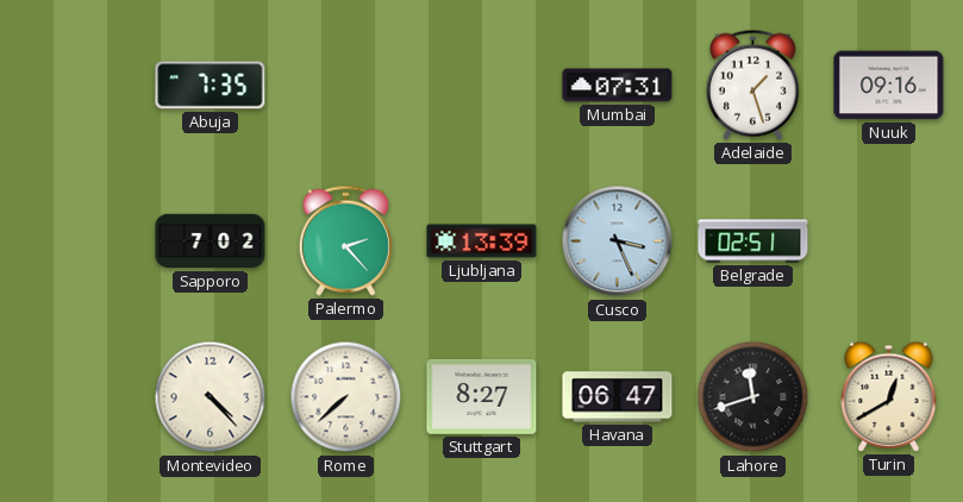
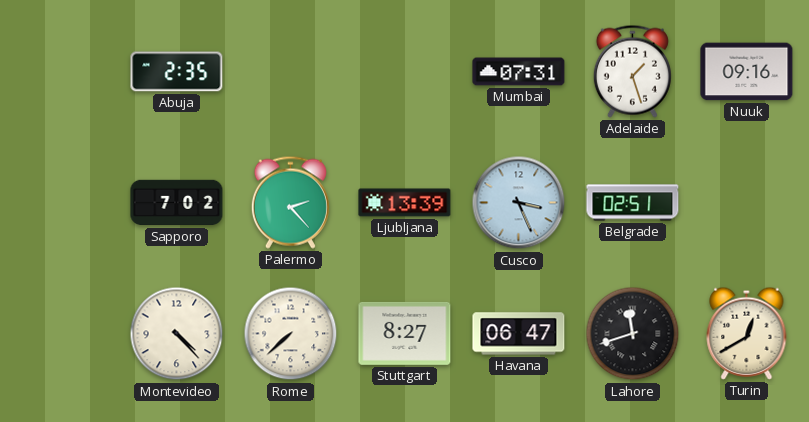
Abuja: 7:35 -> 2:35
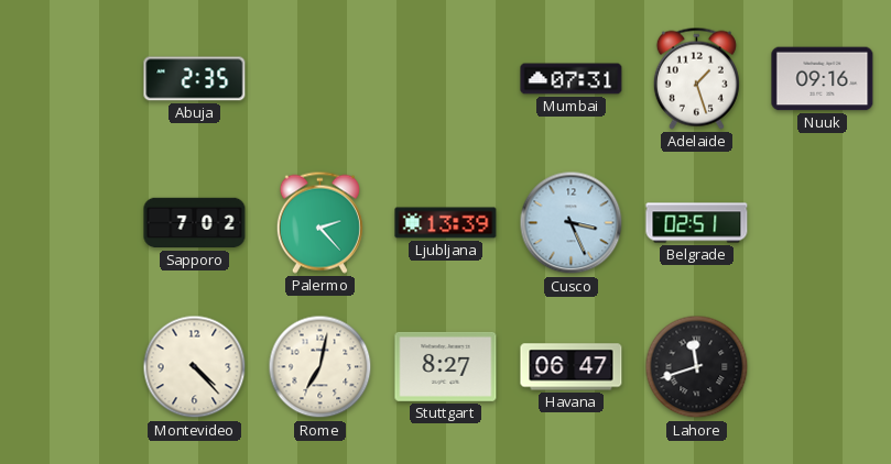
Rome: 7:38 -> 7:02
Turin: 12:40 -> none
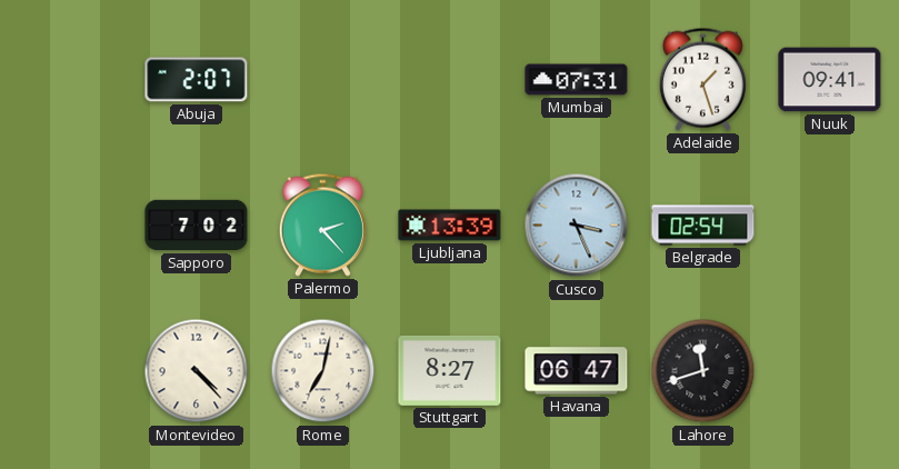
Abuja: 2:35 -> 2:07
Nuuk: 09:16 -> 09:41
Belgrade: 02:51 -> 02:54
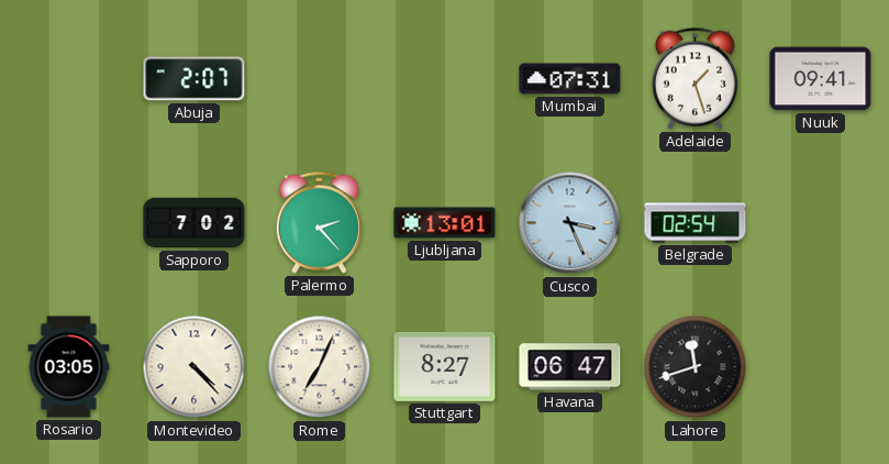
Ljubljana: 13:39 -> 13:01
Rosario: none -> 03:05
Rome: 7:02 -> 7:04
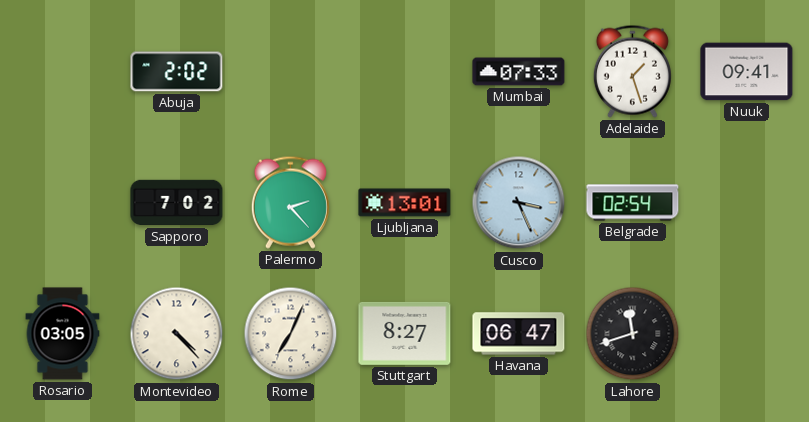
Abuja: 2:07 -> 2:02
Mumbai: 07:31 -> 07:33
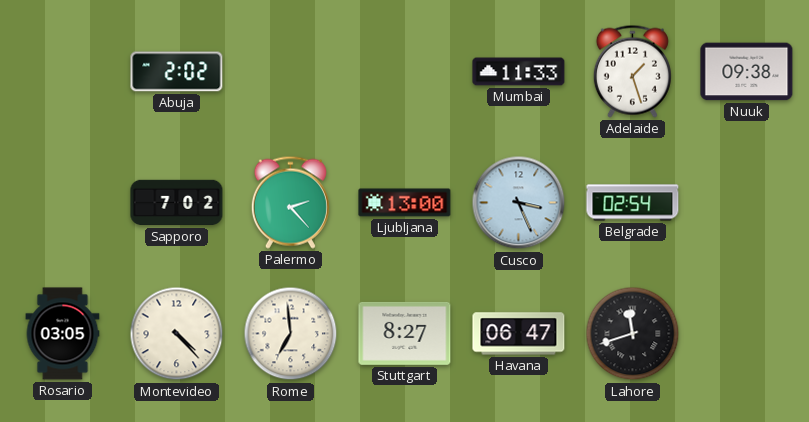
Mumbai: 07:33 -> 11:33
Nuuk: 09:41 -> 09:38
Ljubljana: 13:01 -> 13:00
Rome: 7:04 -> 6:59
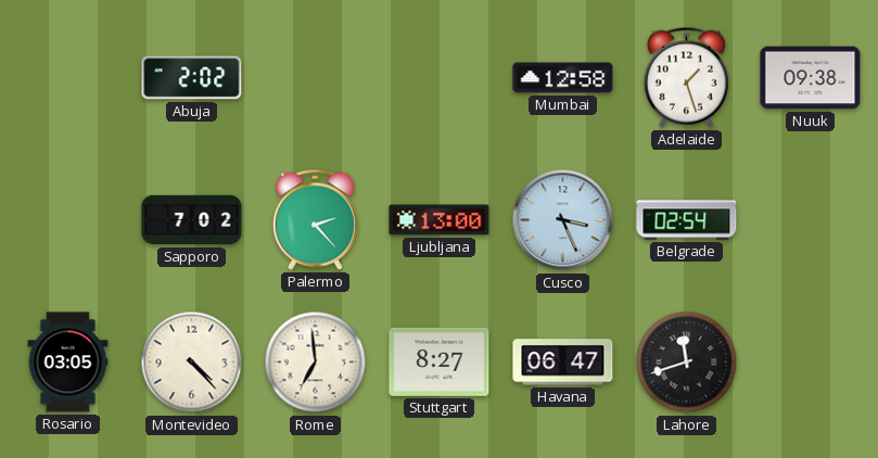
Mumbai: 11:33 -> 12:58
